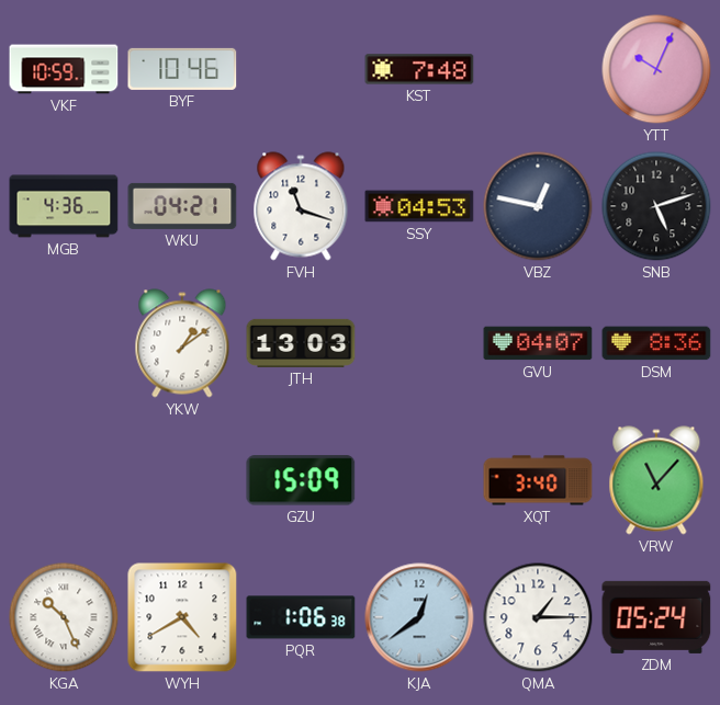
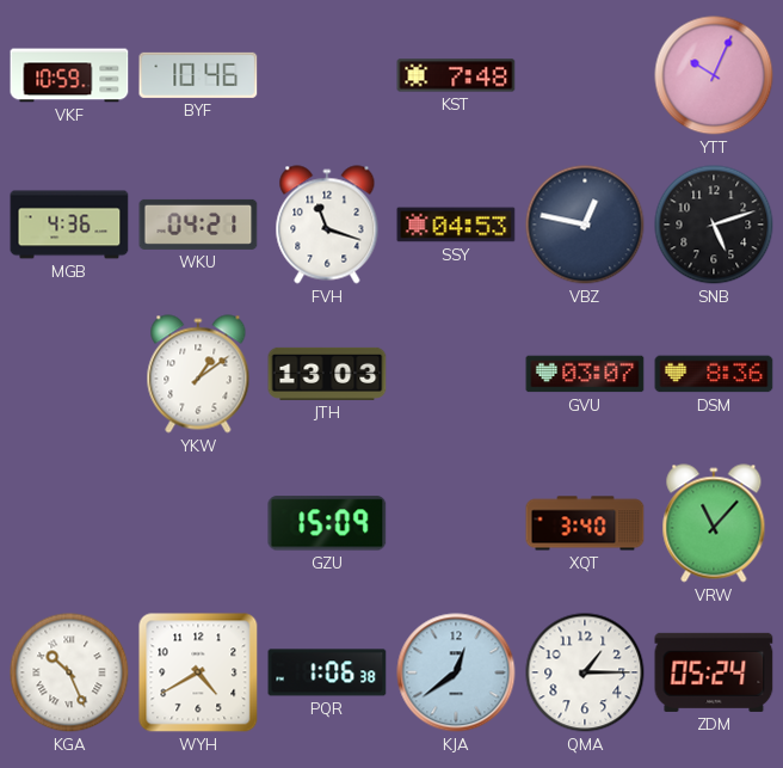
GVU: 04:07 -> 03:07
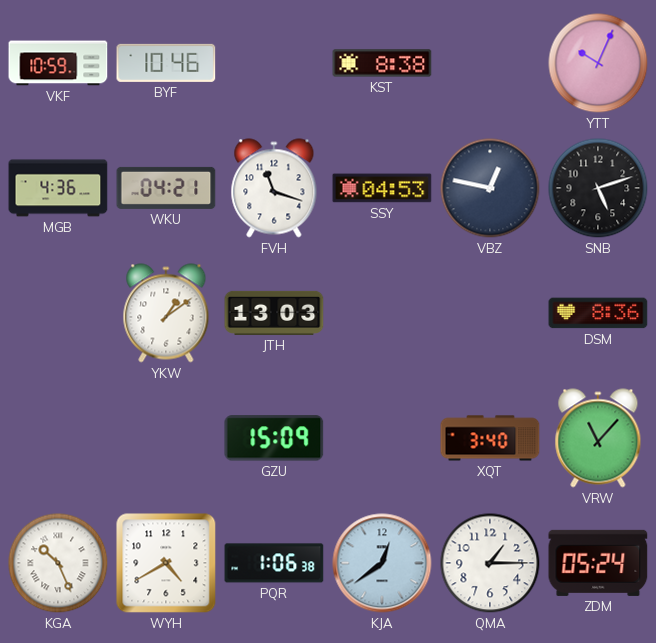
KST: 7:48 -> 8:38
GVU: 03:07 -> none
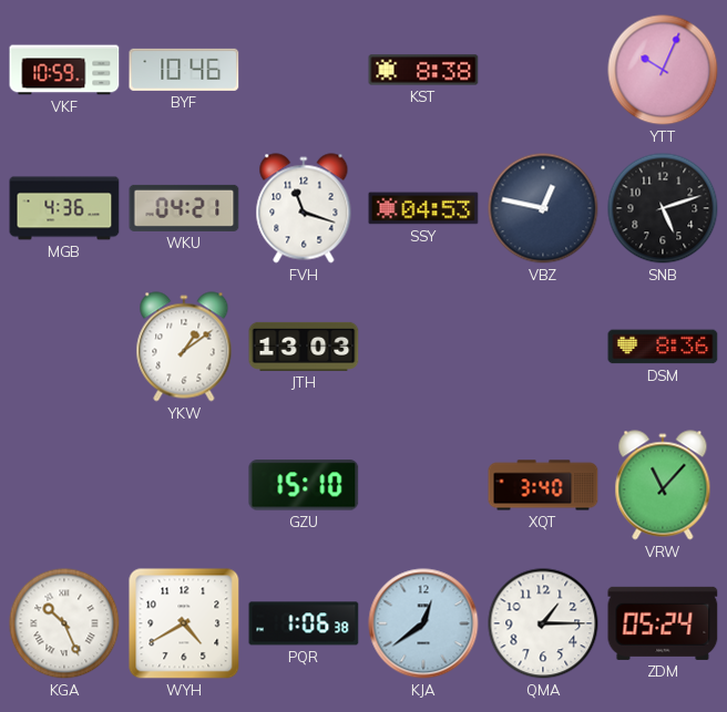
GZU: 15:09 -> 15:10
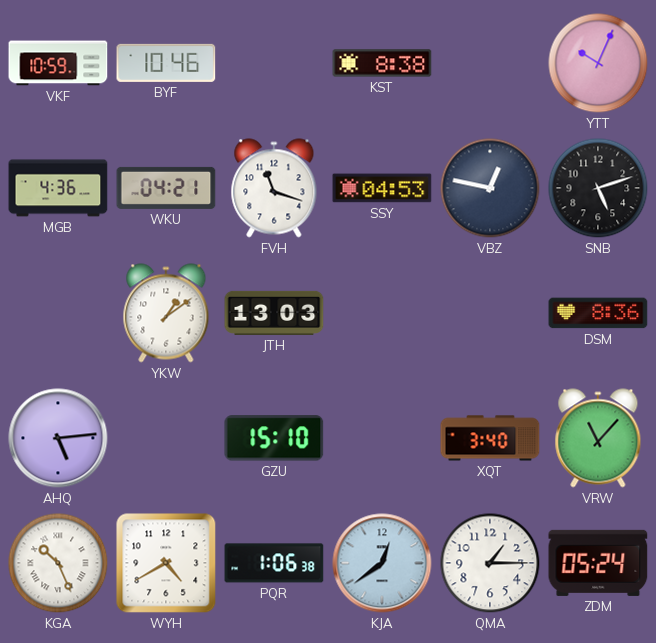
AHQ: none -> 5:14
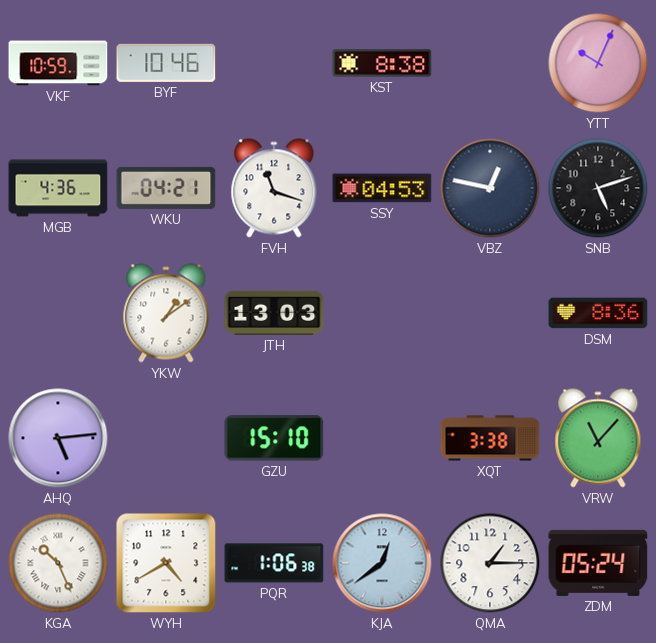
XQT: 3:40 -> 3:38
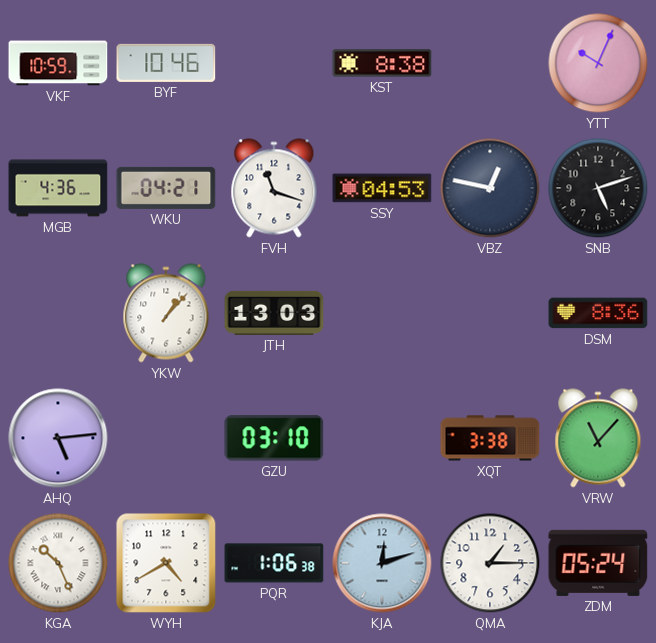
YKW: 1:09 -> 1:07
GZU: 15:10 -> 03:10
KJA: 12:39 -> 12:12
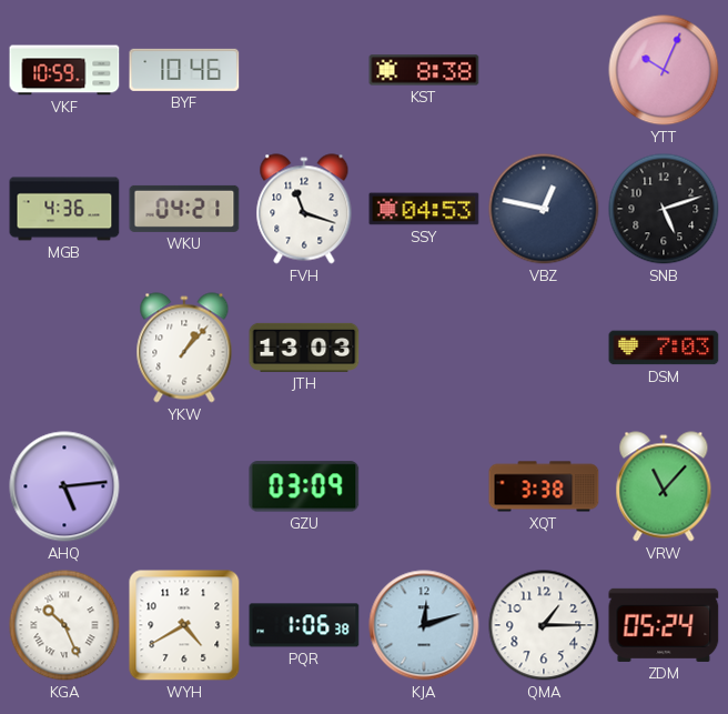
DSM: 8:36 -> 7:03
GZU: 03:10 -> 03:09
